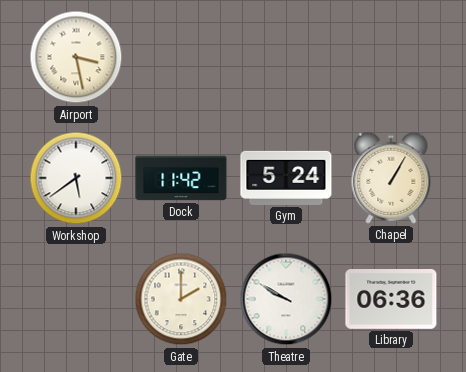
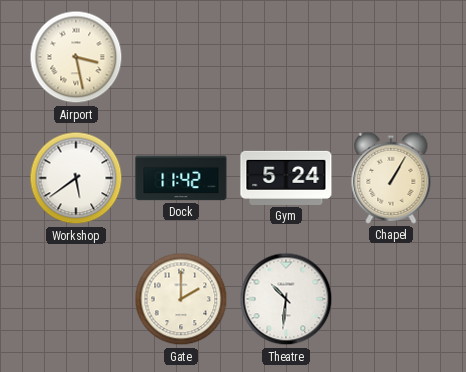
Theatre: 9:50 -> 10:31
Library: 06:36 -> none
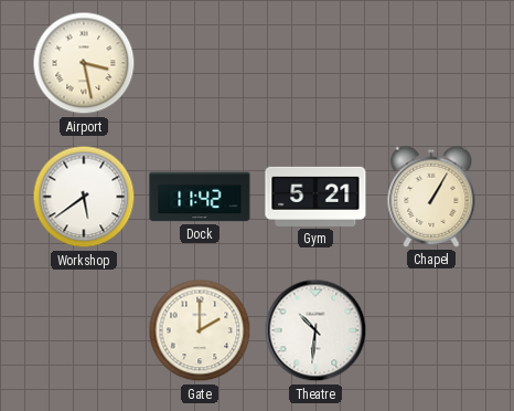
Gym: 5:24 -> 5:21
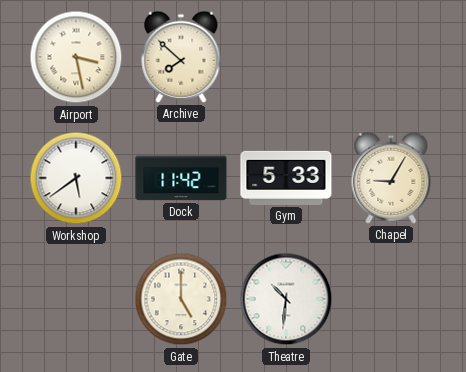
Archive: none -> 7:52
Gym: 5:21 -> 5:33
Chapel: 1:05 -> 9:05
Gate: 2:00 -> 5:00
